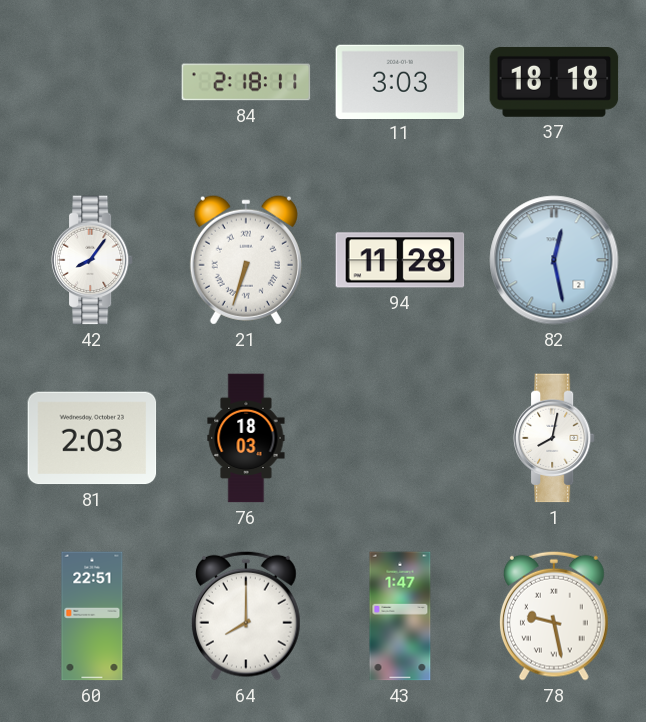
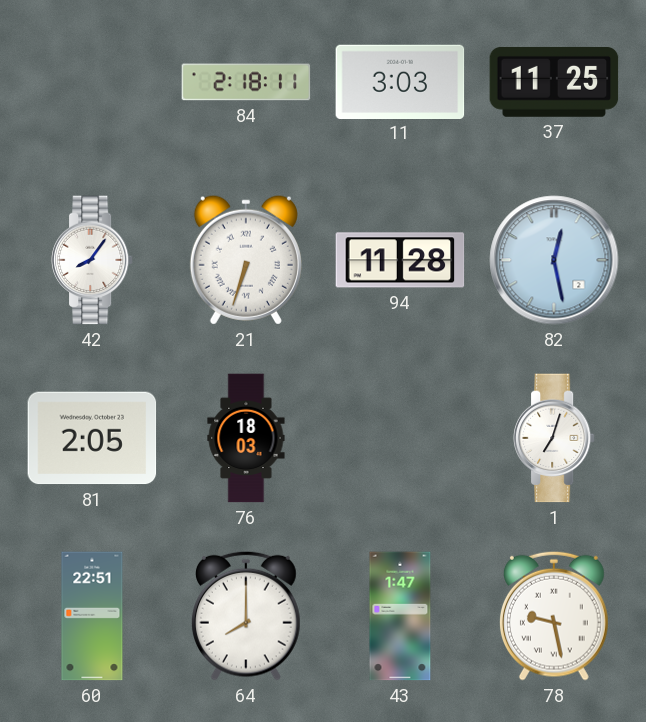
37: 18:18 -> 11:25
81: 2:03 -> 2:05
1: 8:02 -> 7:03
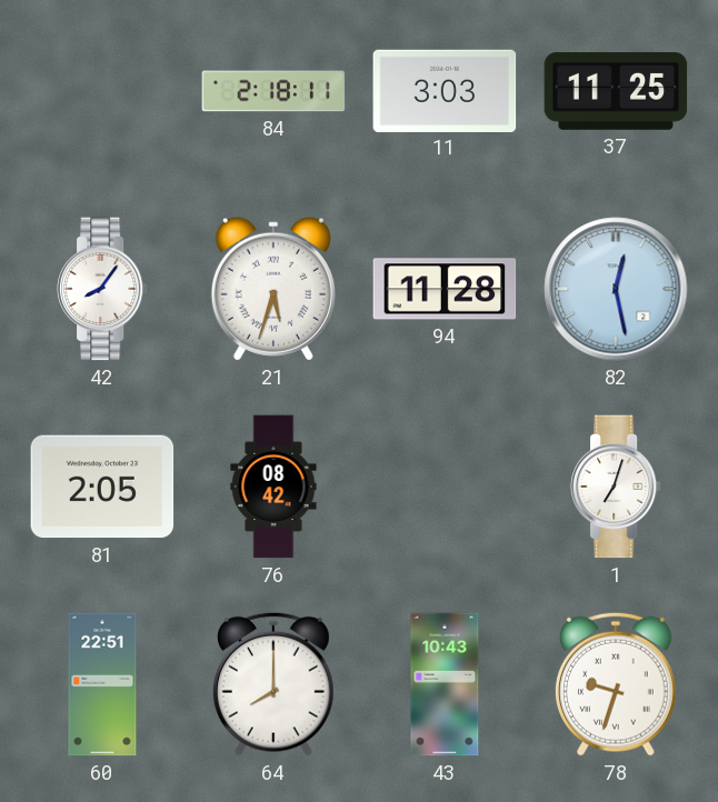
21: 6:33 -> 5:33
76: 18:03 -> 08:42
43: 1:47 -> 10:43
78: 9:28 -> 9:33
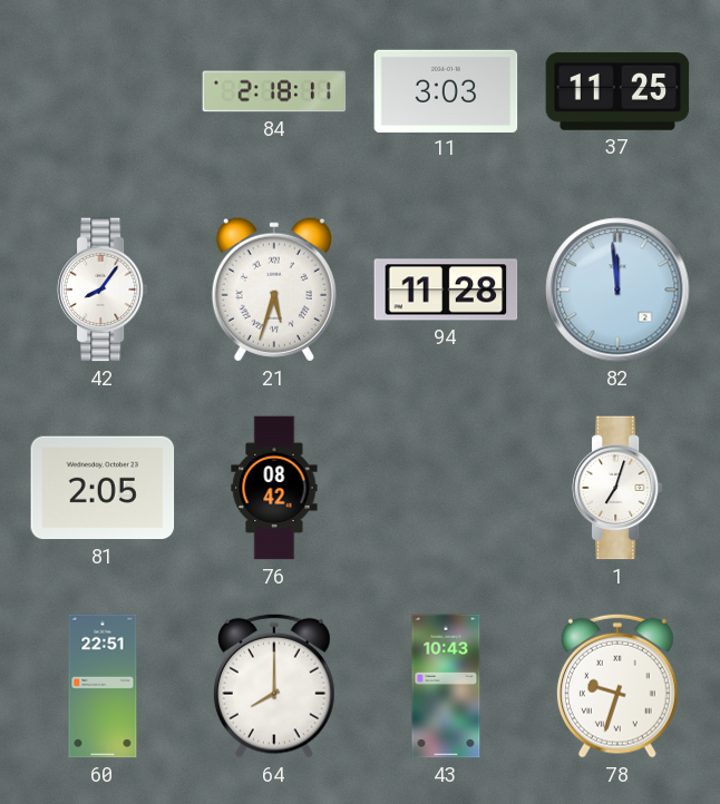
82: 12:28 -> 11:59
